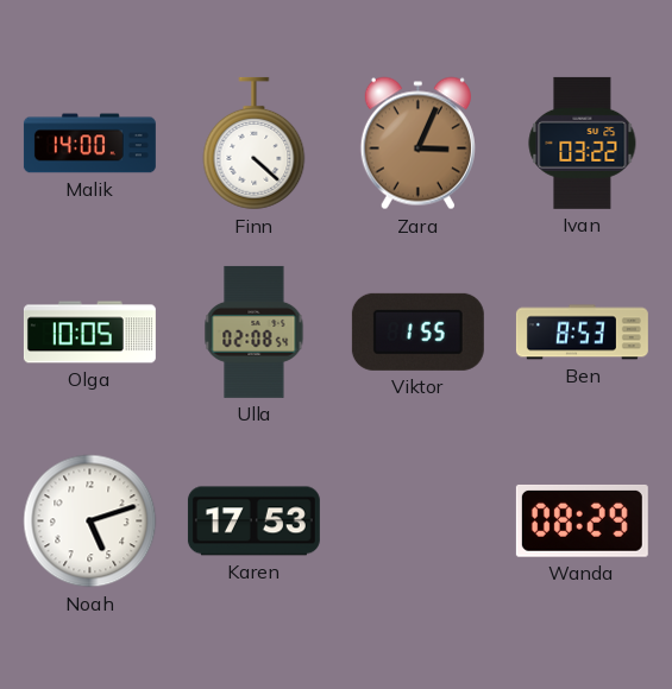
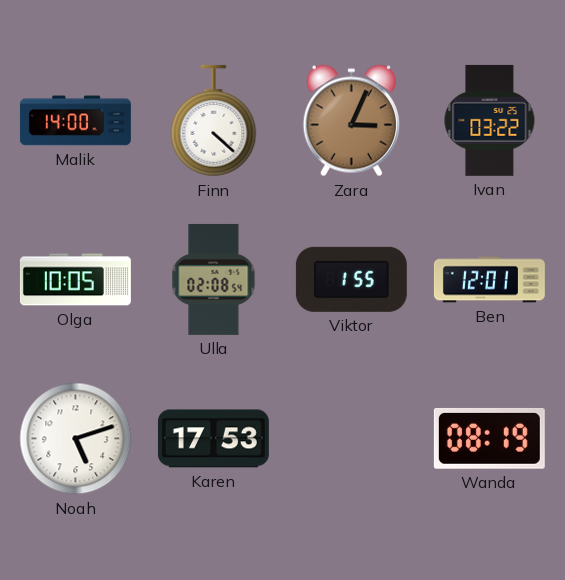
Ben: 8:53 -> 12:01
Wanda: 08:29 -> 08:19
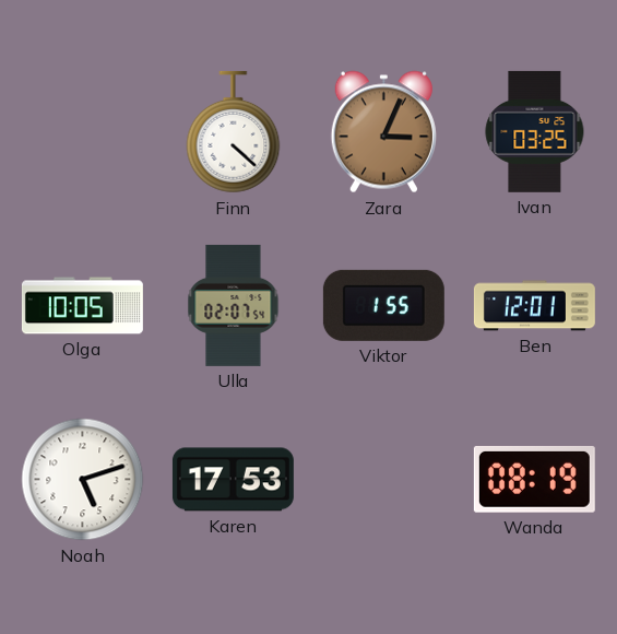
Malik: 14:00 -> none
Ivan: 03:22 -> 03:25
Ulla: 02:08 -> 02:07
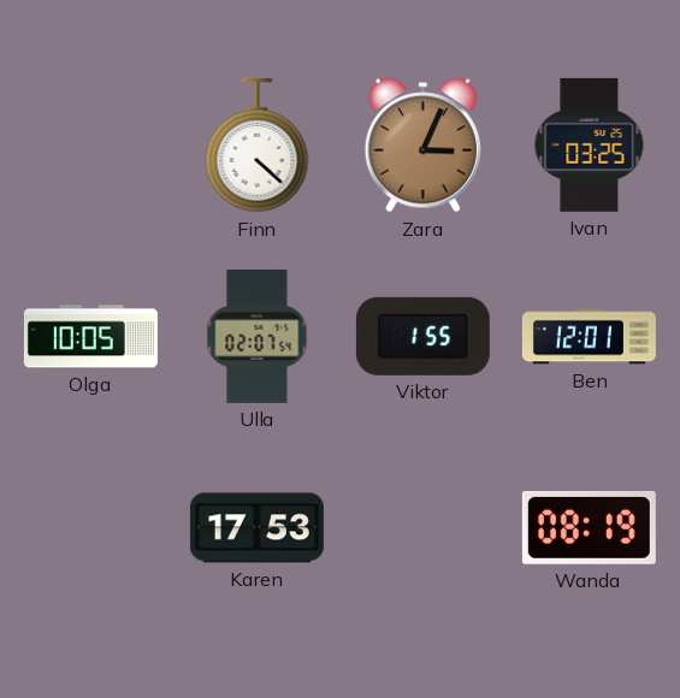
Noah: 5:12 -> none
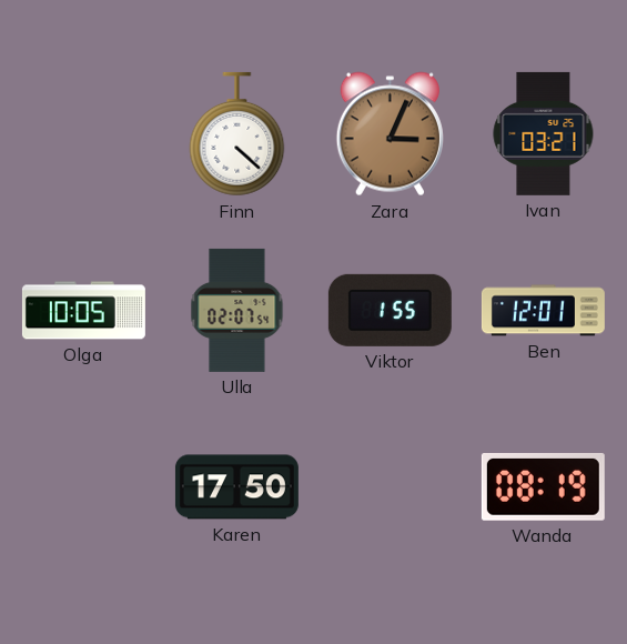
Ivan: 03:25 -> 03:21
Karen: 17:53 -> 17:50
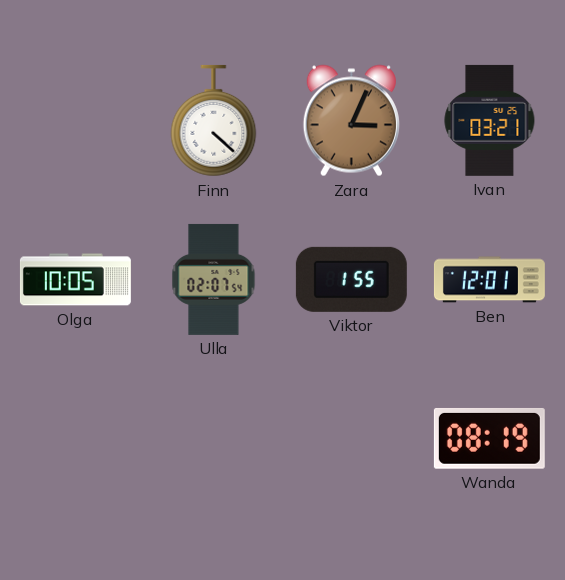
Karen: 17:50 -> none
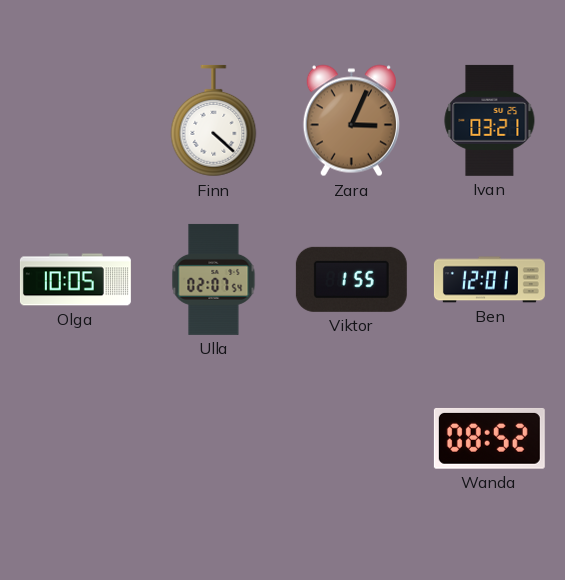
Wanda: 08:19 -> 08:52
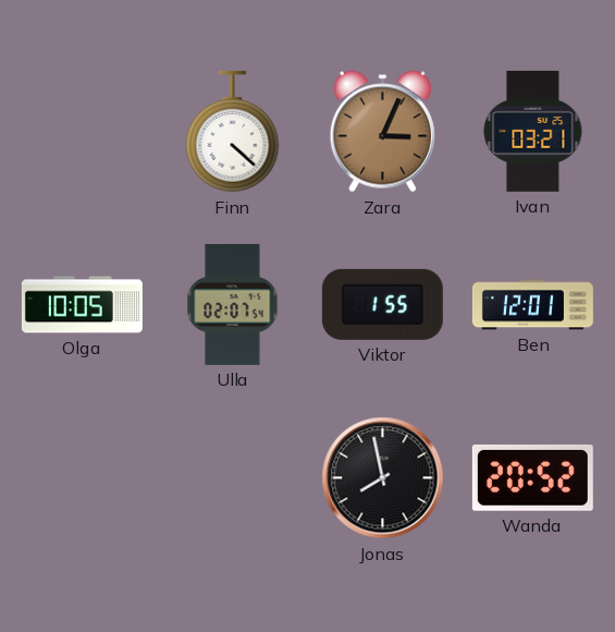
Jonas: none -> 7:58
Wanda: 08:52 -> 20:52
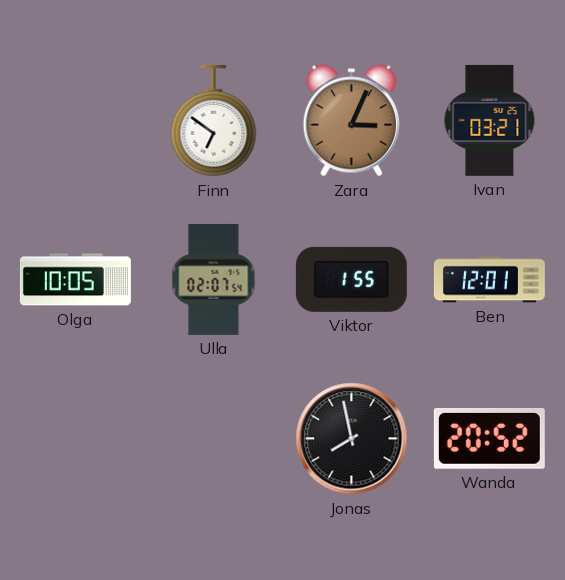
Finn: 4:22 -> 6:51
